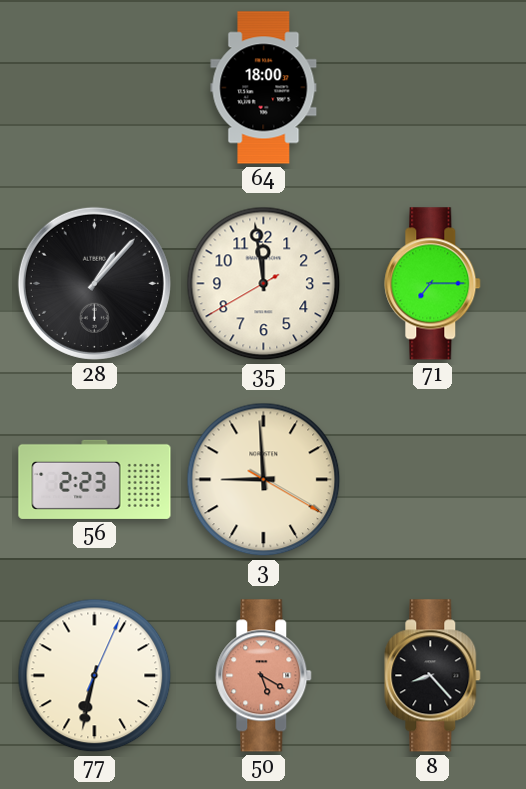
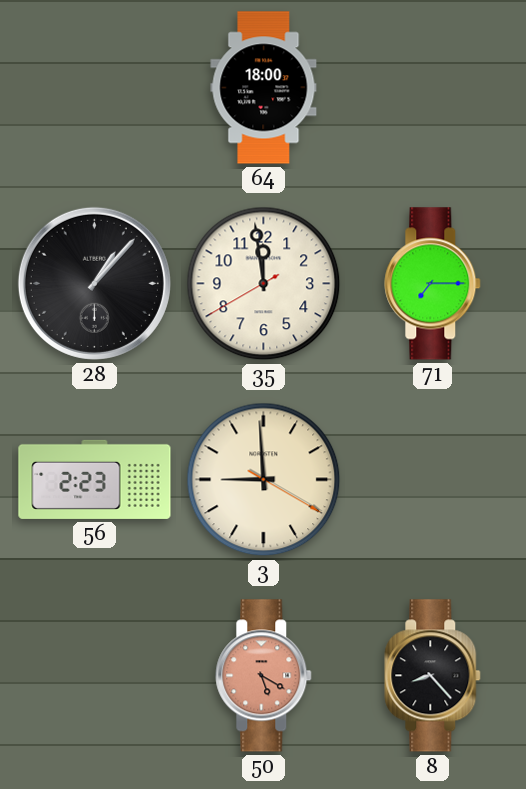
77: 6:32 -> none
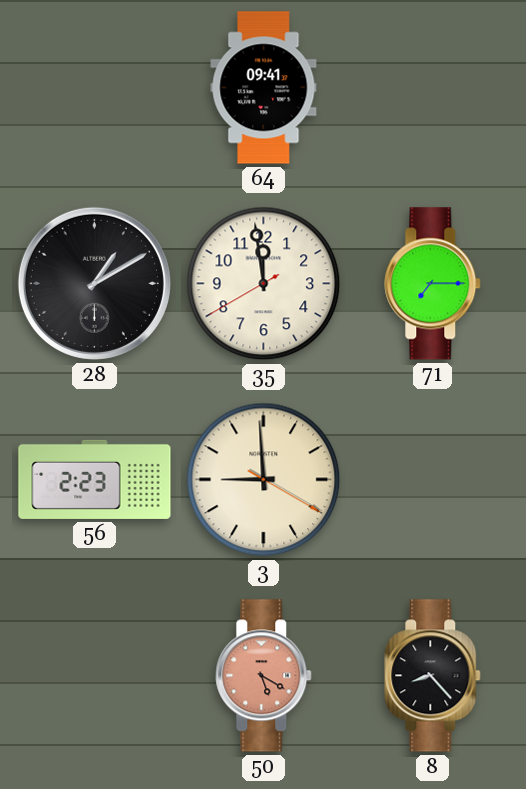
64: 18:00 -> 09:41
28: 1:07 -> 1:10
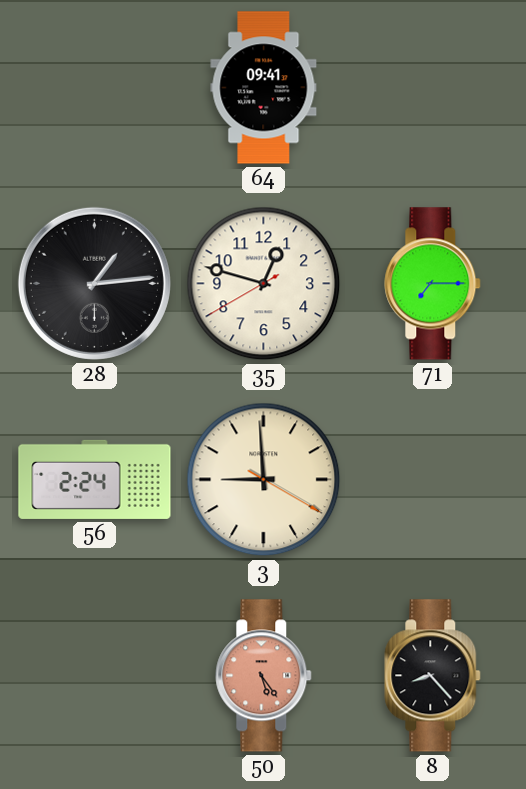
28: 1:10 -> 1:14
35: 11:58 -> 12:47
56: 2:23 -> 2:24
50: 5:20 -> 5:24
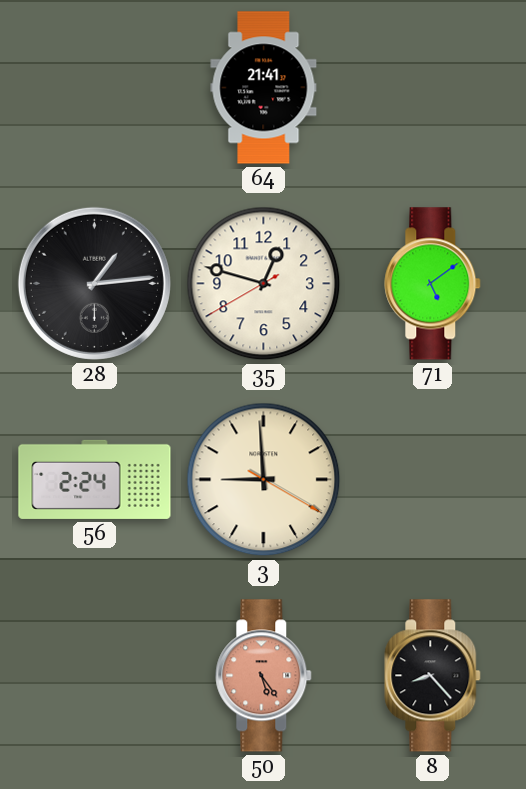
64: 09:41 -> 21:41
71: 7:15 -> 5:09
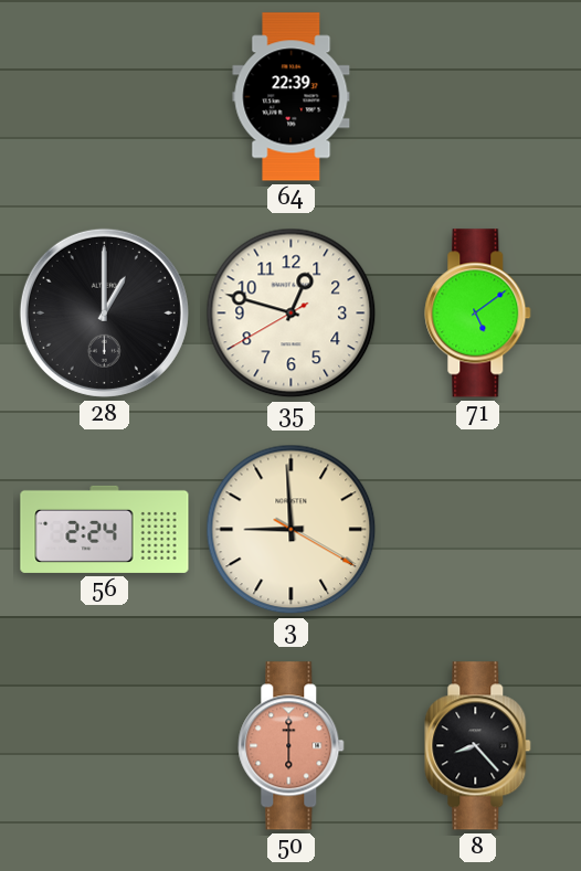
64: 21:41 -> 22:39
28: 1:14 -> 1:00
50: 5:24 -> 6:00
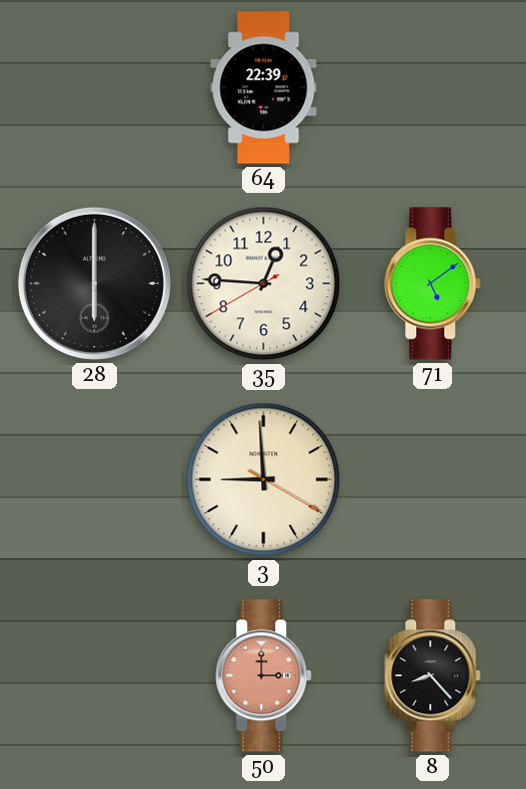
28: 1:00 -> 6:00
35: 12:47 -> 12:45
56: 2:24 -> none
50: 6:00 -> 3:00
